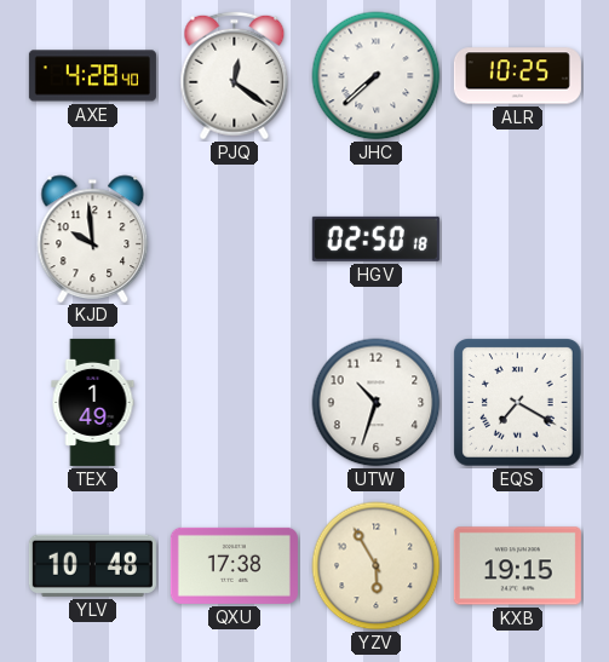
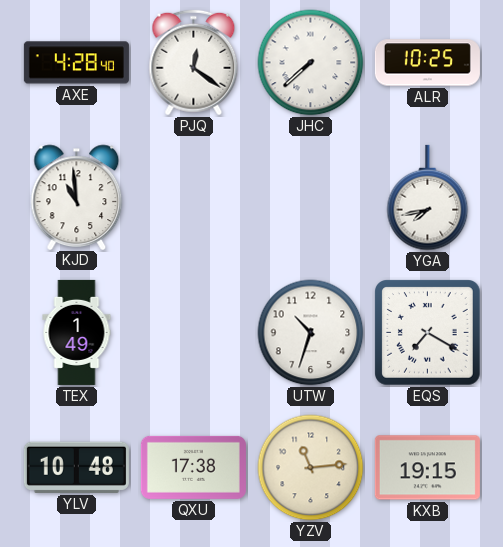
KJD: 9:59 -> 10:59
HGV: 02:50 -> none
YGA: none -> 7:43
YZV: 5:55 -> 11:14
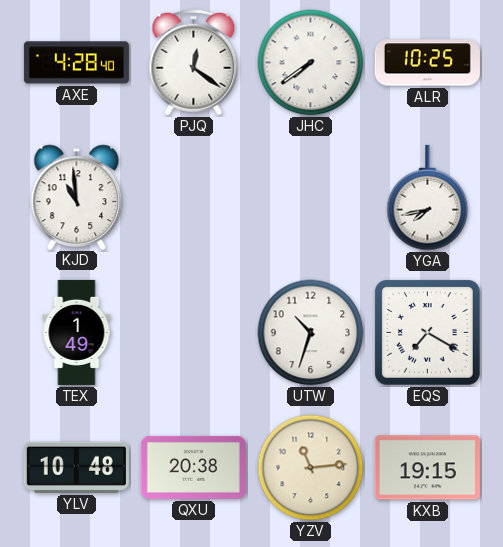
JHC: 7:38 -> 7:39
QXU: 17:38 -> 20:38
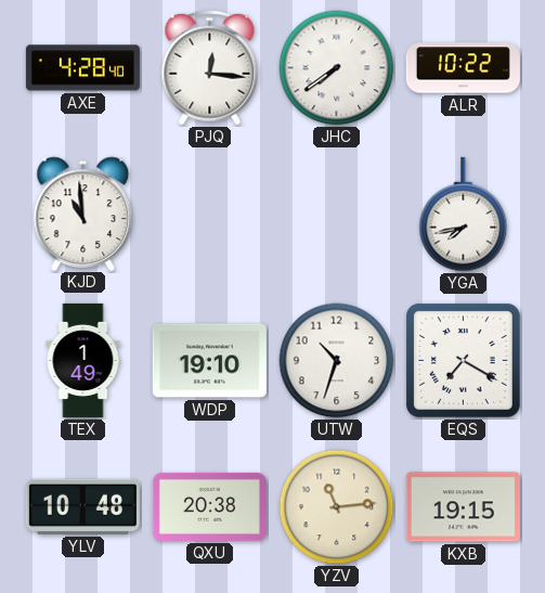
PJQ: 12:21 -> 12:16
ALR: 10:25 -> 10:22
WDP: none -> 19:10
